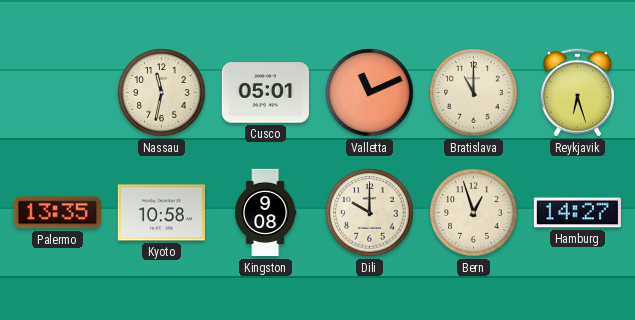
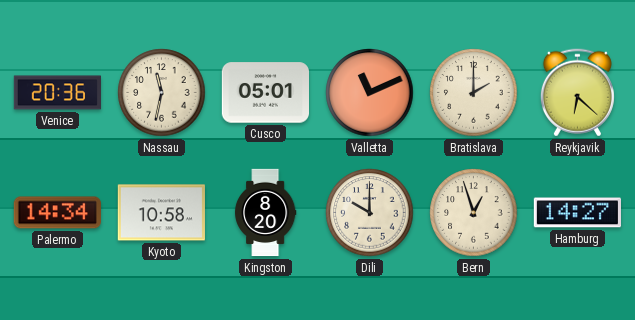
Venice: none -> 20:36
Bratislava: 11:00 -> 2:00
Reykjavik: 6:27 -> 6:22
Palermo: 13:35 -> 14:34
Kingston: 9:08 -> 8:20
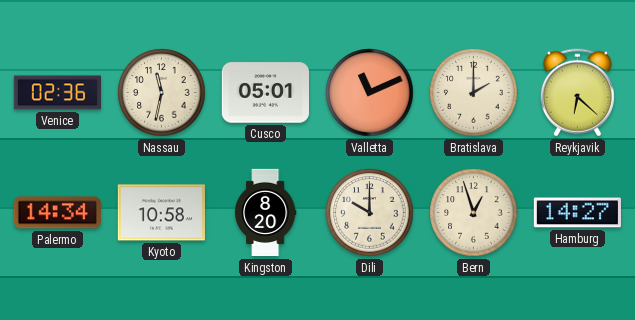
Venice: 20:36 -> 02:36
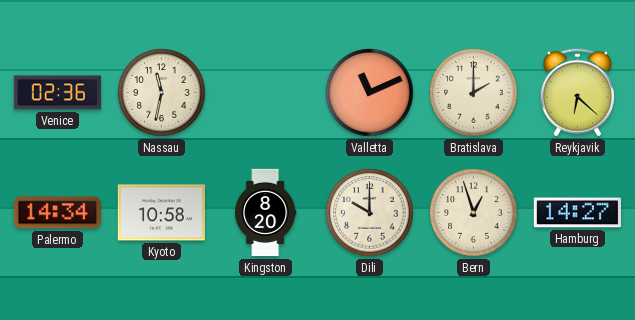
Cusco: 05:01 -> none
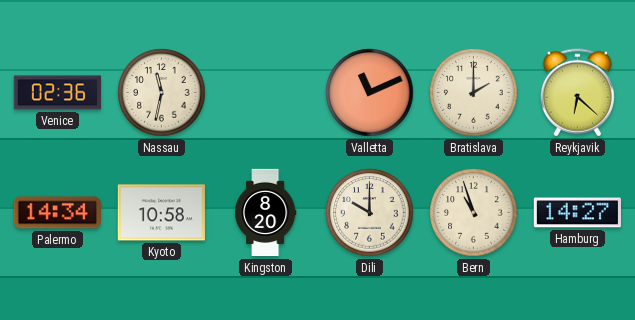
Bern: 12:57 -> 10:57
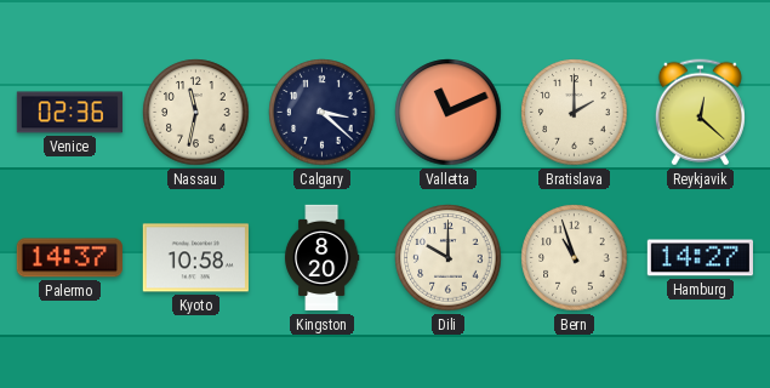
Calgary: none -> 3:22
Reykjavik: 6:22 -> 12:22
Palermo: 14:34 -> 14:37
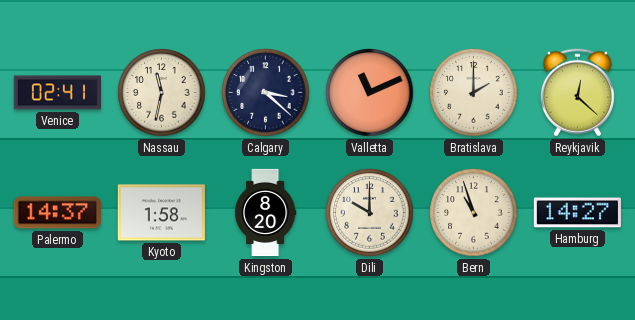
Venice: 02:36 -> 02:41
Kyoto: 10:58 -> 1:58
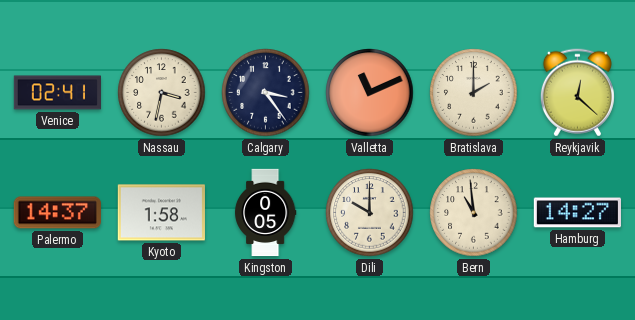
Nassau: 11:32 -> 3:32
Calgary: 3:22 -> 3:24
Kingston: 8:20 -> 0:05
Bern: 10:57 -> 10:59
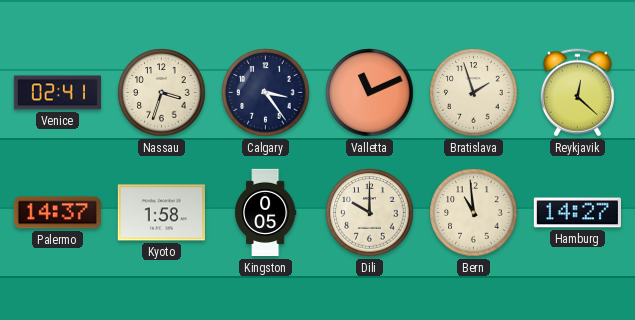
Nassau: 3:32 -> 3:33
Bratislava: 2:00 -> 1:57
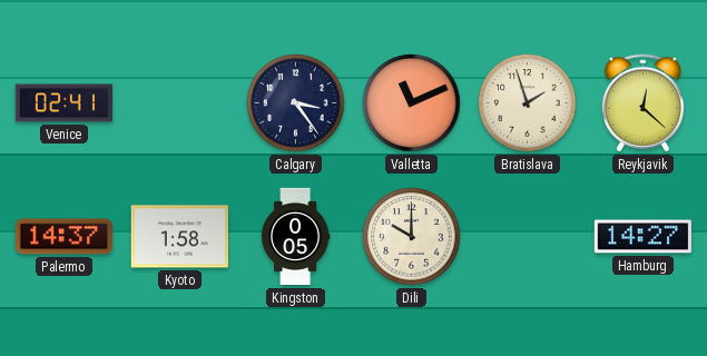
Nassau: 3:33 -> none
Bern: 10:59 -> none
